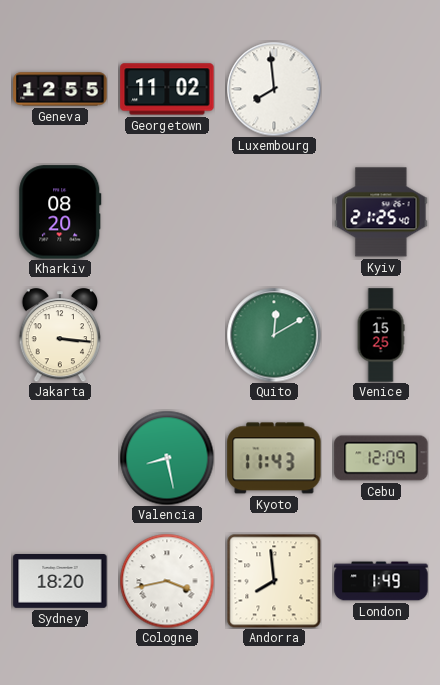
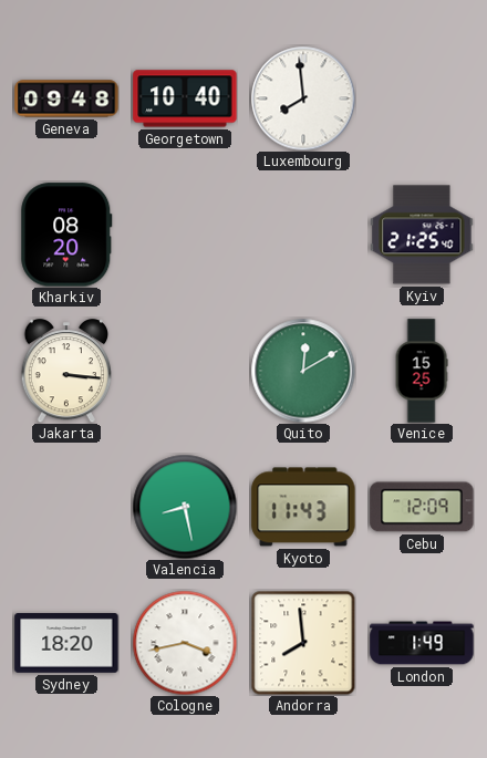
Geneva: 12:55 -> 09:48
Georgetown: 11:02 -> 10:40
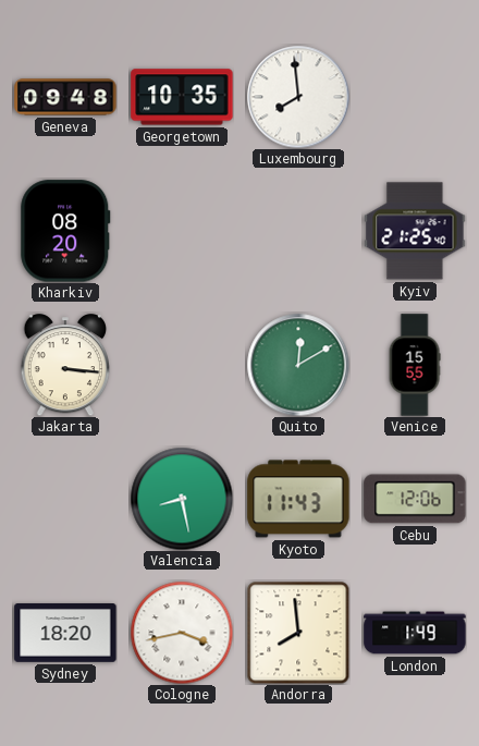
Georgetown: 10:40 -> 10:35
Venice: 15:25 -> 15:55
Cebu: 12:09 -> 12:06
